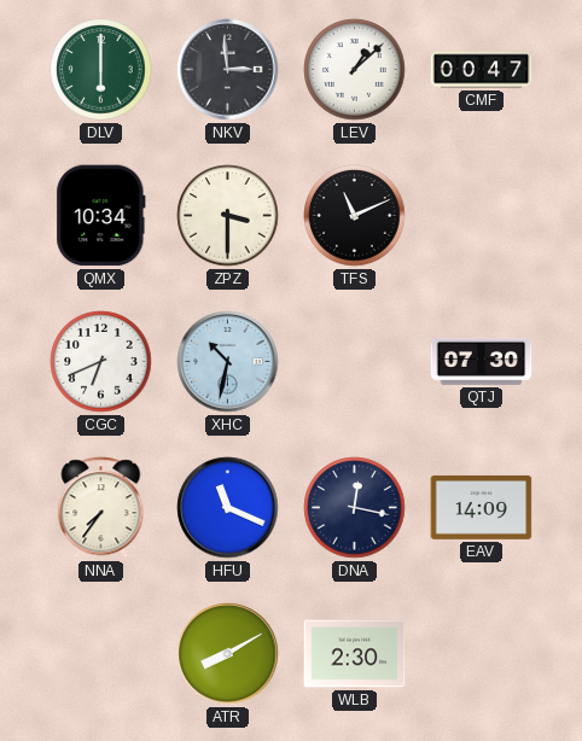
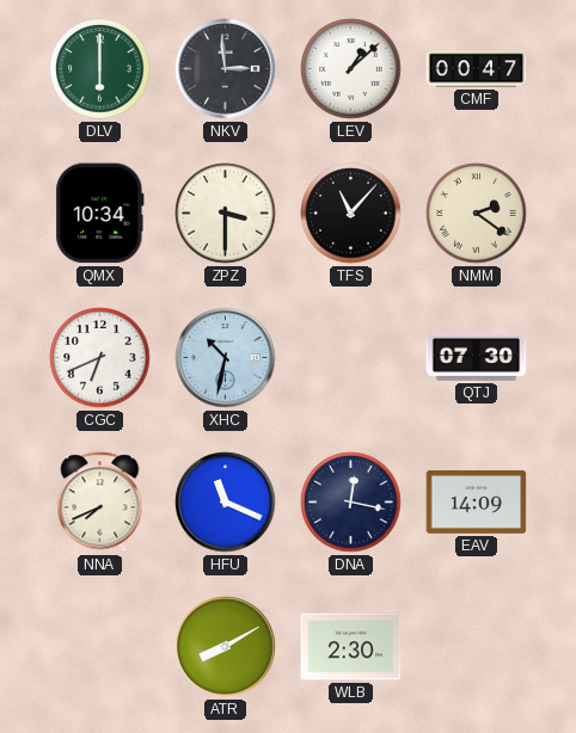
TFS: 11:11 -> 11:07
NMM: none -> 2:21
NNA: 7:36 -> 7:41
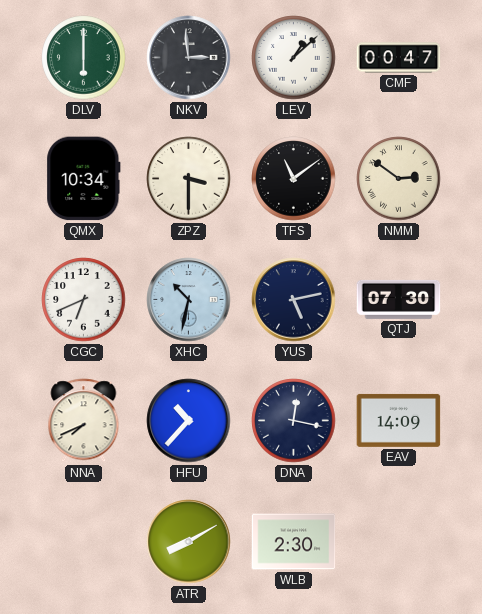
TFS: 11:07 -> 11:09
NMM: 2:21 -> 2:51
YUS: none -> 5:13
HFU: 11:19 -> 10:37
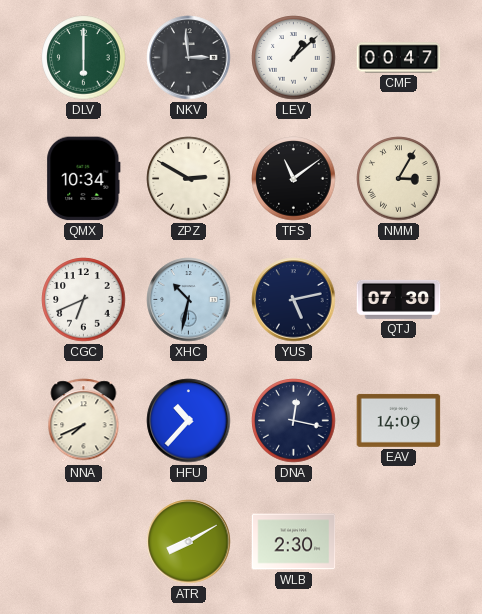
ZPZ: 3:30 -> 2:50
NMM: 2:51 -> 3:05
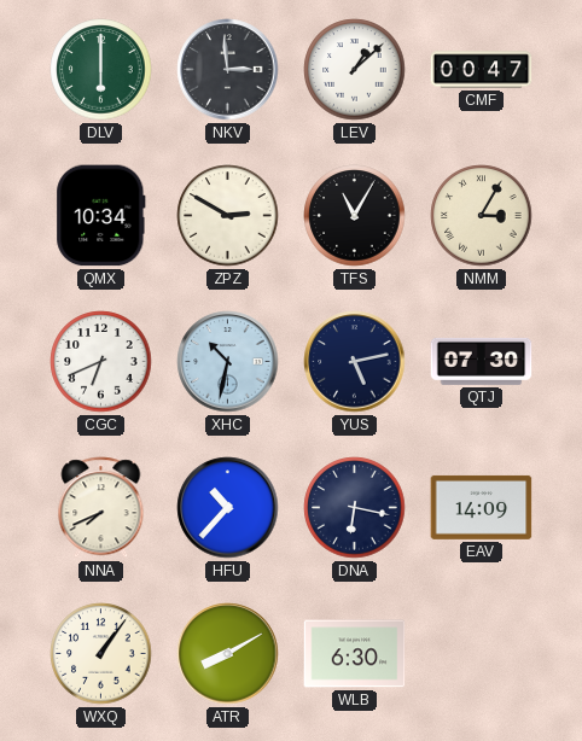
TFS: 11:09 -> 11:05
DNA: 12:17 -> 6:17
WXQ: none -> 1:06
WLB: 2:30 -> 6:30
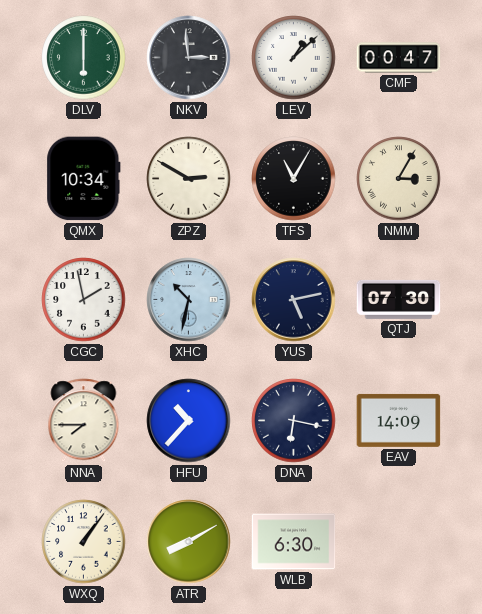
CGC: 6:41 -> 1:58
NNA: 7:41 -> 7:45
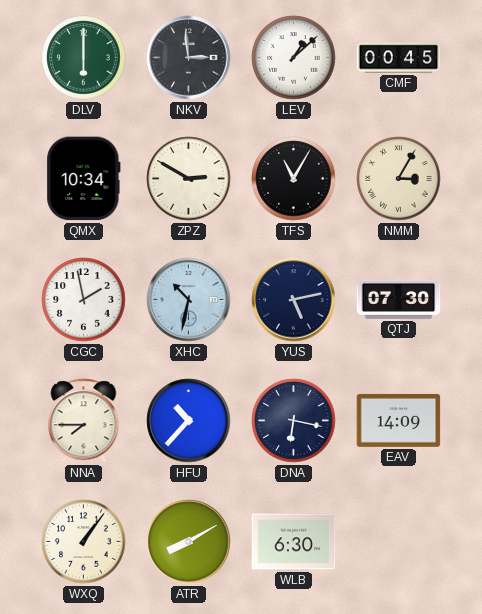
CMF: 00:47 -> 00:45
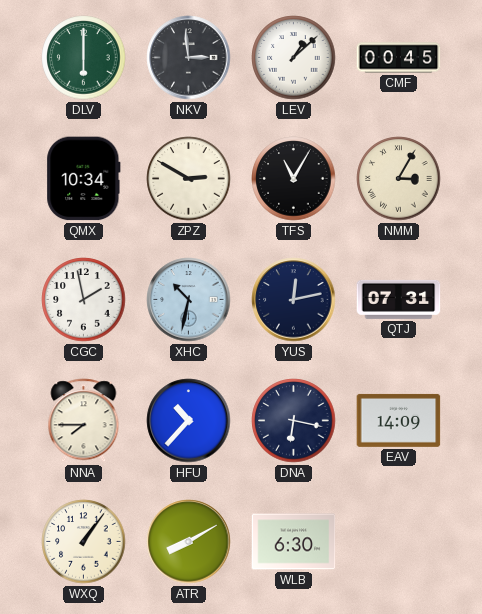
YUS: 5:13 -> 12:13
QTJ: 07:30 -> 07:31
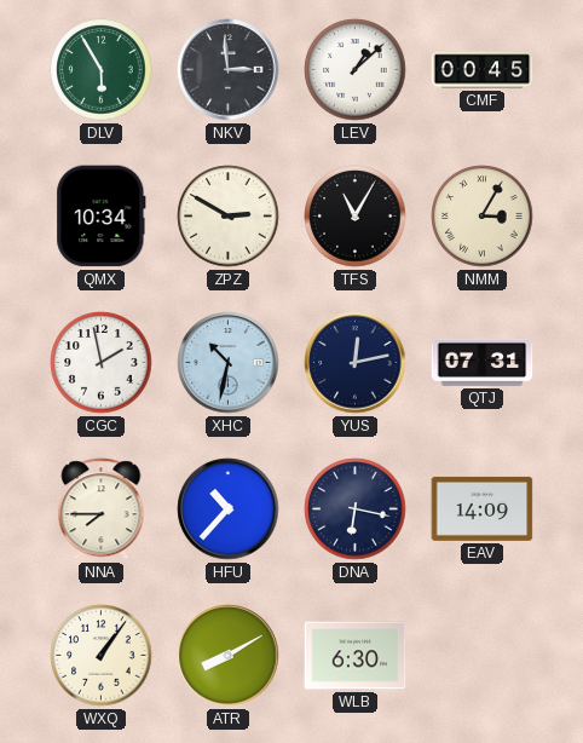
DLV: 6:00 -> 5:55
